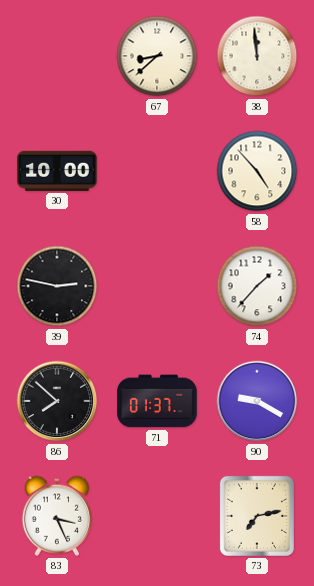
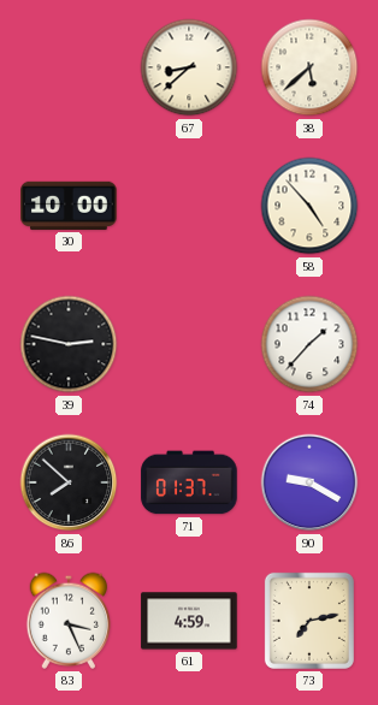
38: 11:59 -> 5:38
61: none -> 4:59
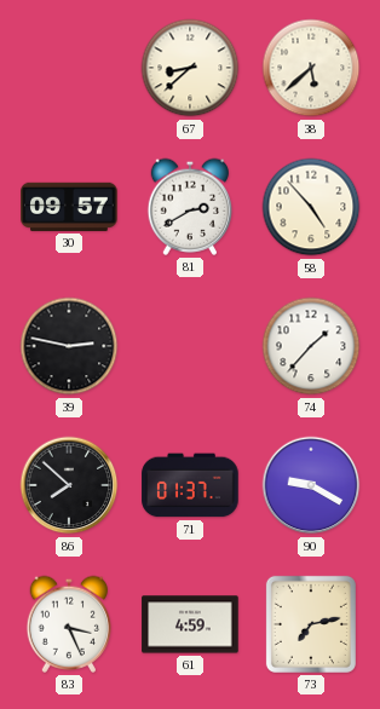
30: 10:00 -> 09:57
81: none -> 2:40
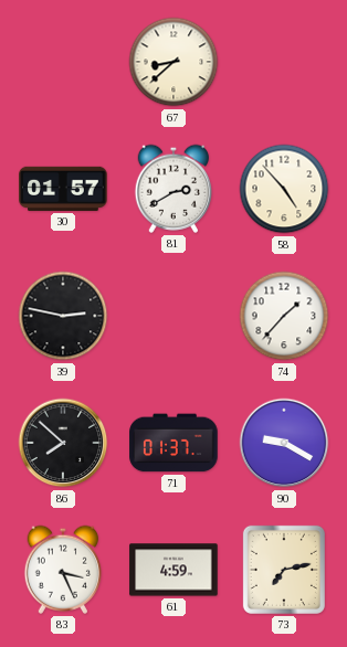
38: 5:38 -> none
30: 09:57 -> 01:57
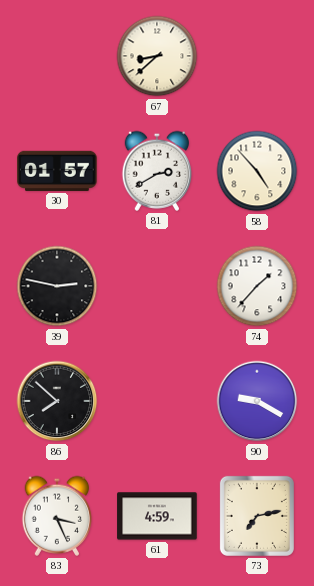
71: 01:37 -> none
